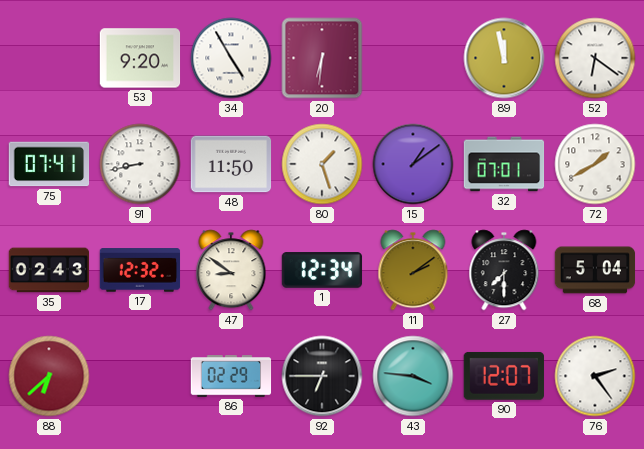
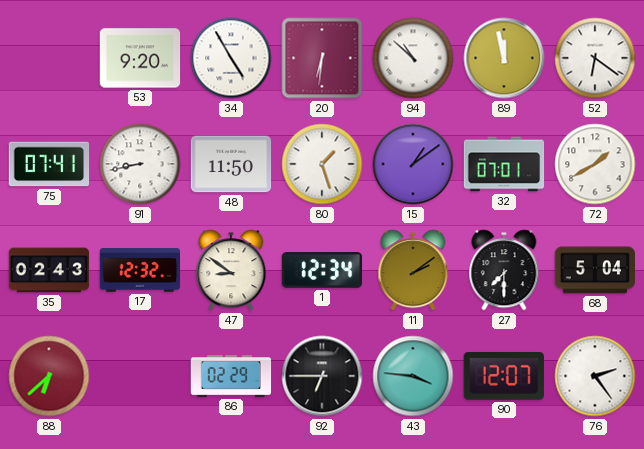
94: none -> 10:52
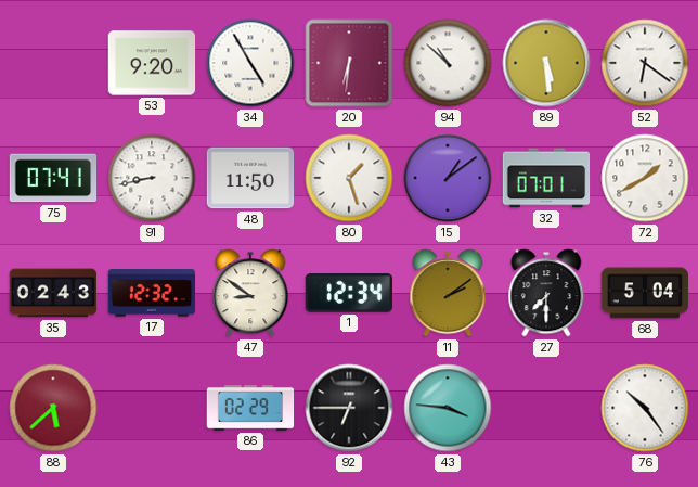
89: 11:58 -> 5:29
88: 6:38 -> 5:38
90: 12:07 -> none
76: 2:24 -> 10:24
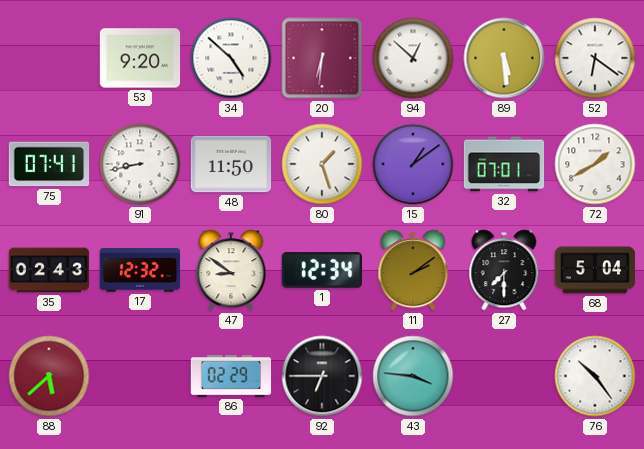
34: 4:55 -> 4:52
94: 10:52 -> 12:52
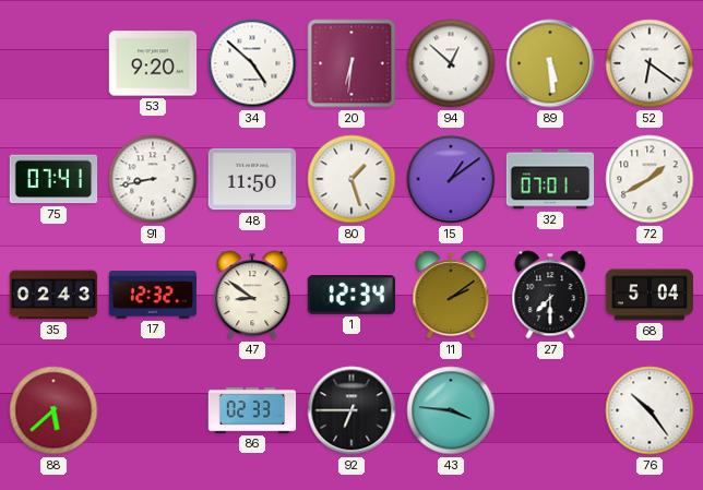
86: 02:29 -> 02:33
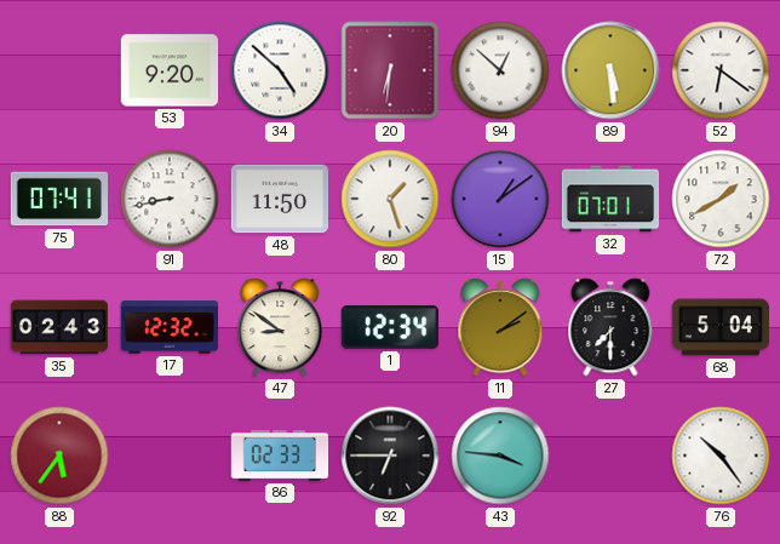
88: 5:38 -> 5:36
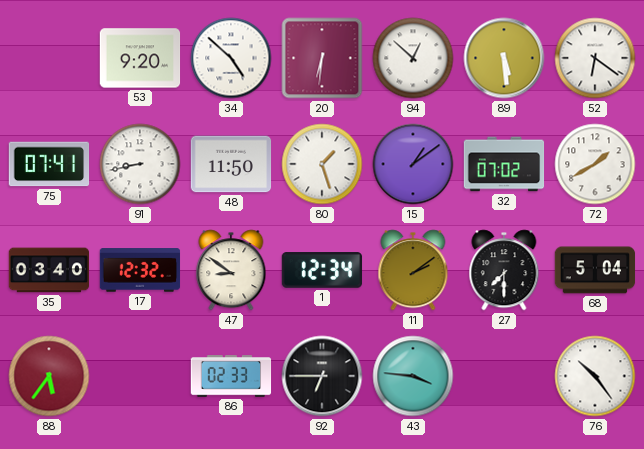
32: 07:01 -> 07:02
35: 02:43 -> 03:40
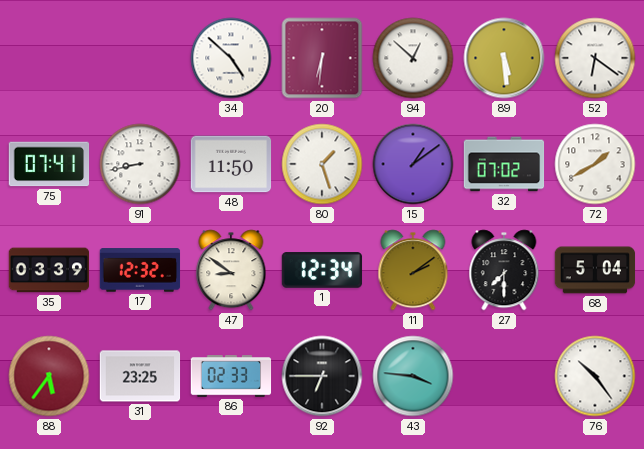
53: 9:20 -> none
35: 03:40 -> 03:39
31: none -> 23:25
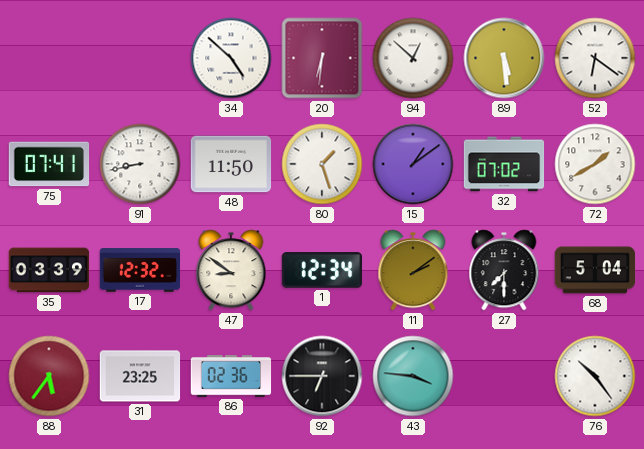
86: 02:33 -> 02:36
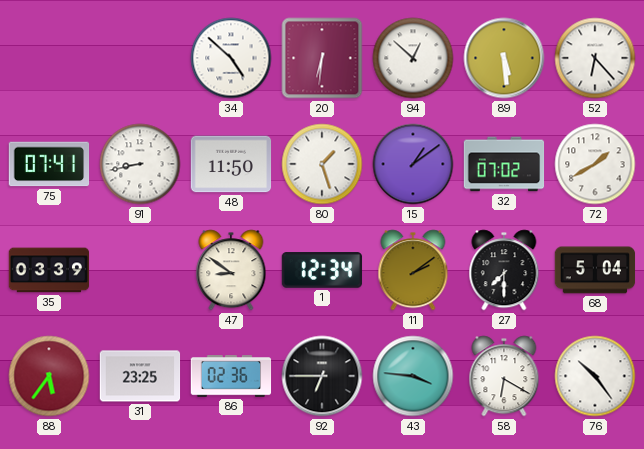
52: 6:21 -> 6:23
17: 12:32 -> none
58: none -> 6:20
